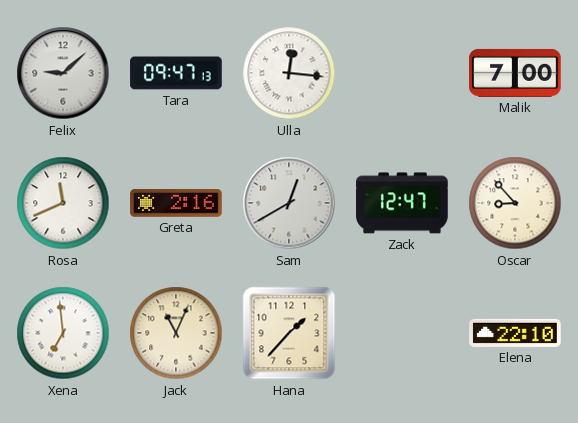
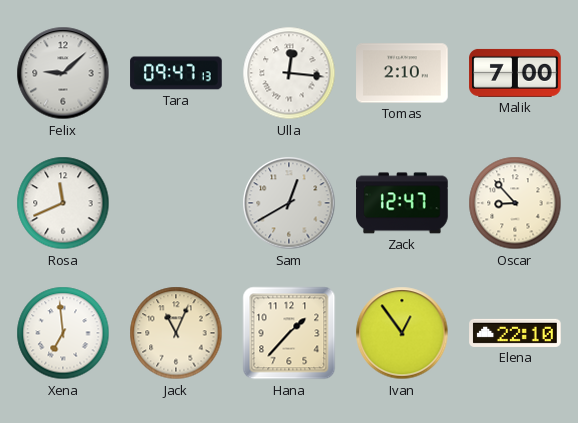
Tomas: none -> 2:10
Greta: 2:16 -> none
Ivan: none -> 12:54
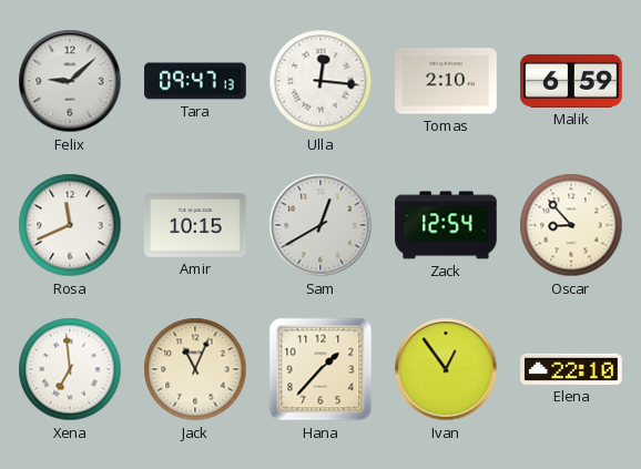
Malik: 7:00 -> 6:59
Amir: none -> 10:15
Zack: 12:47 -> 12:54
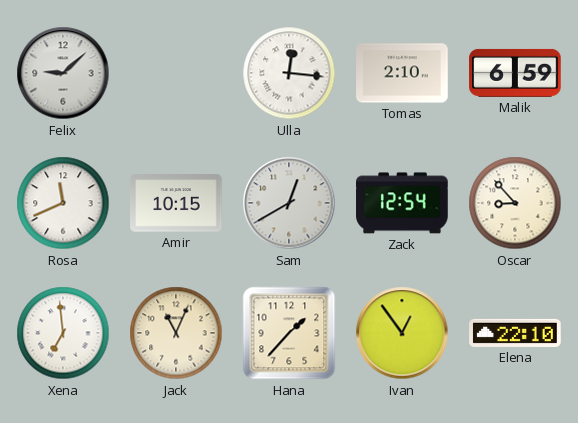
Tara: 09:47 -> none
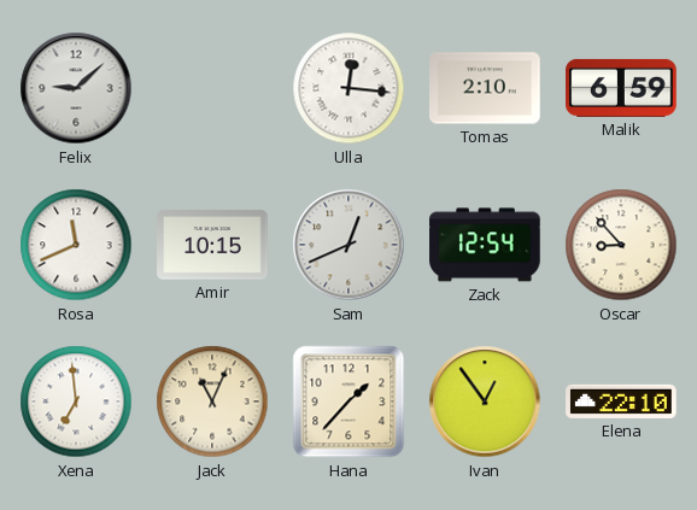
Sam: 12:40 -> 12:41
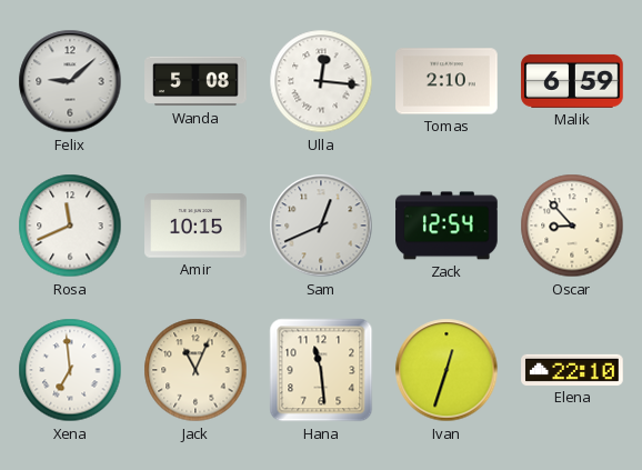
Wanda: none -> 5:08
Hana: 1:37 -> 11:29
Ivan: 12:54 -> 12:33
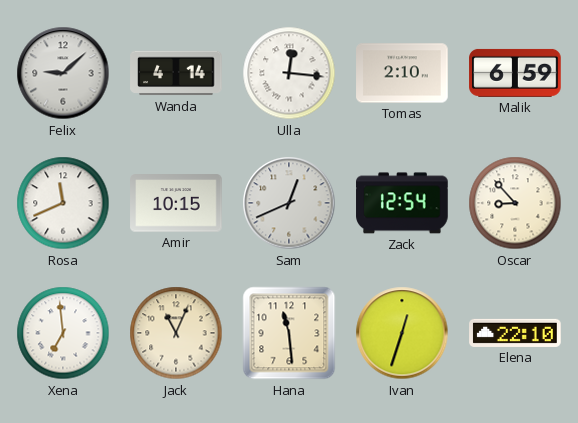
Wanda: 5:08 -> 4:14
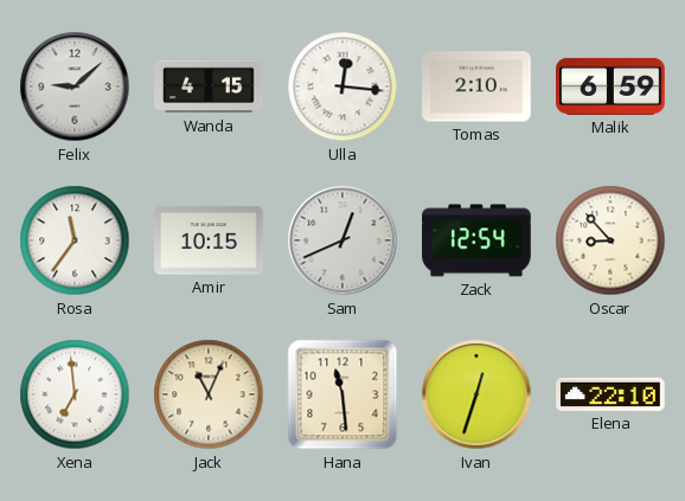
Wanda: 4:14 -> 4:15
Rosa: 11:41 -> 11:36
